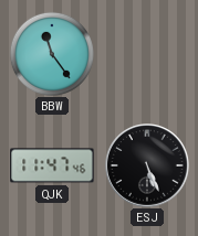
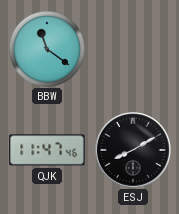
BBW: 11:24 -> 11:21
ESJ: 5:26 -> 8:10
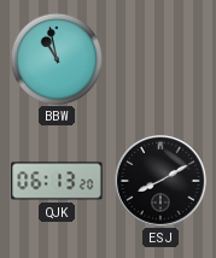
BBW: 11:21 -> 10:58
QJK: 11:47 -> 06:13
